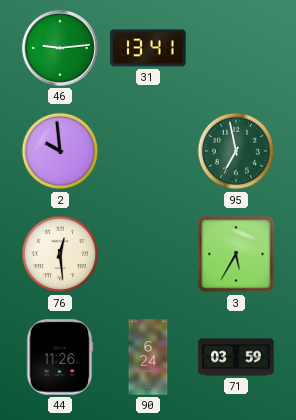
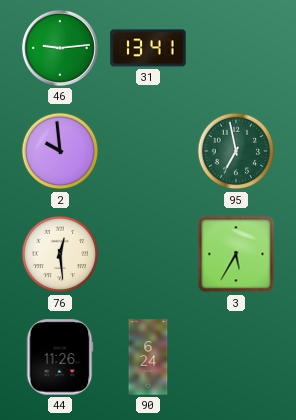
71: 03:59 -> none
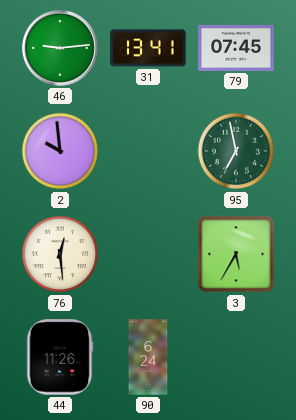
79: none -> 07:45
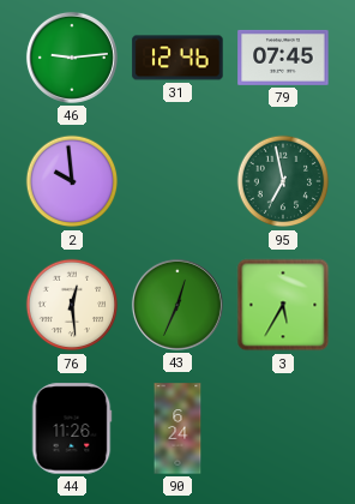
31: 13:41 -> 12:46
43: none -> 12:34
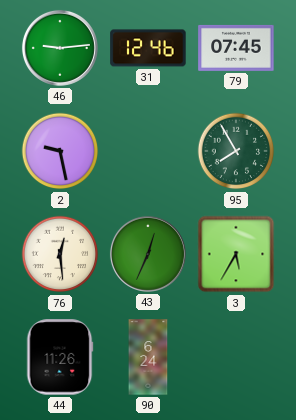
2: 9:59 -> 9:28
95: 6:58 -> 7:55
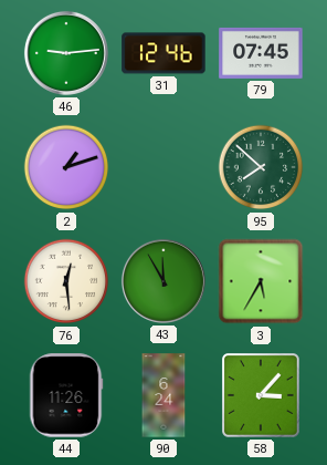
2: 9:28 -> 1:12
95: 7:55 -> 7:52
43: 12:34 -> 11:55
58: none -> 3:07
